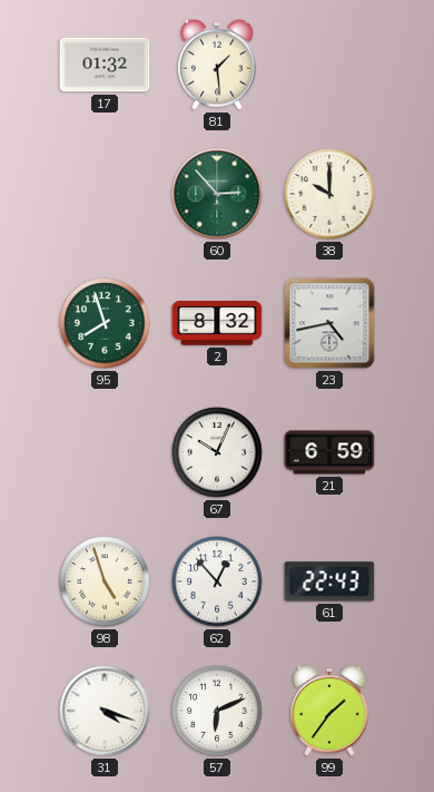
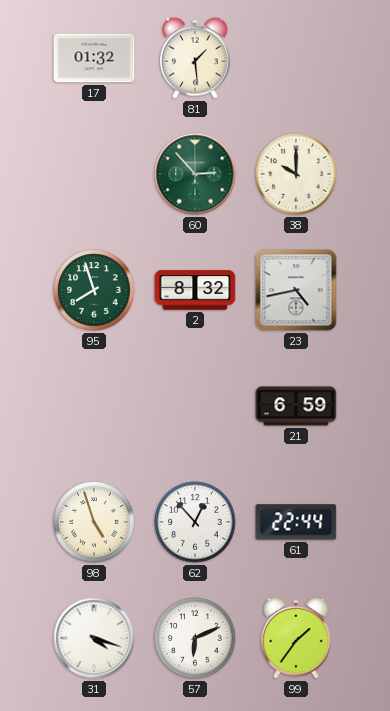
67: 10:04 -> none
61: 22:43 -> 22:44
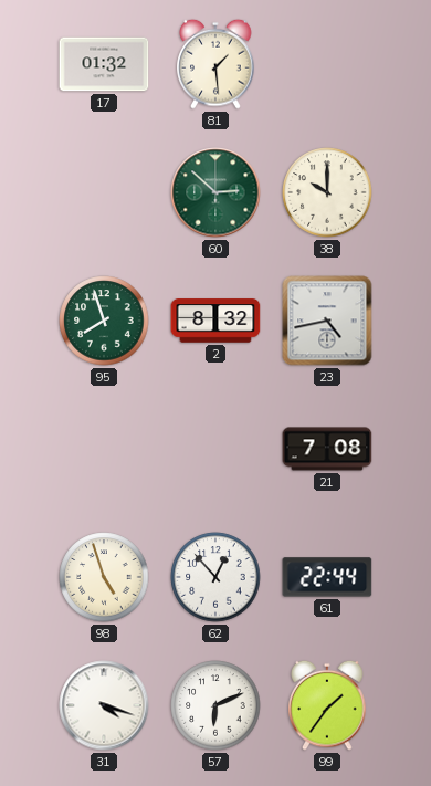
60: 2:53 -> 2:52
21: 6:59 -> 7:08
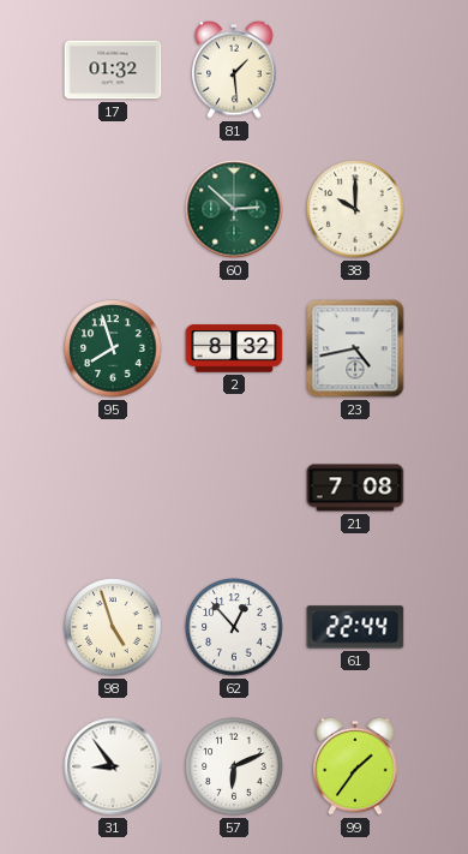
31: 4:18 -> 8:54
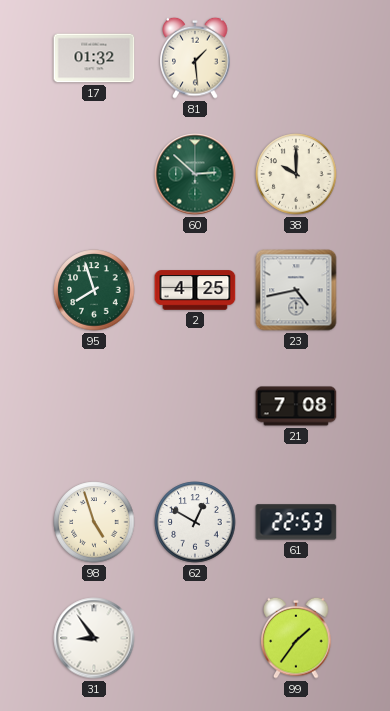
2: 8:32 -> 4:25
62: 12:53 -> 12:50
61: 22:44 -> 22:53
57: 6:11 -> none
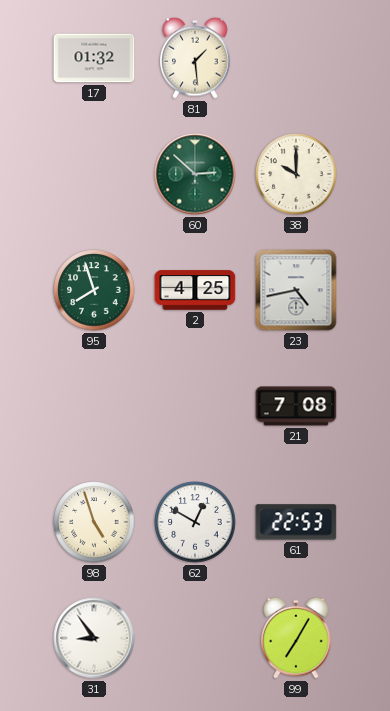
99: 1:36 -> 7:05
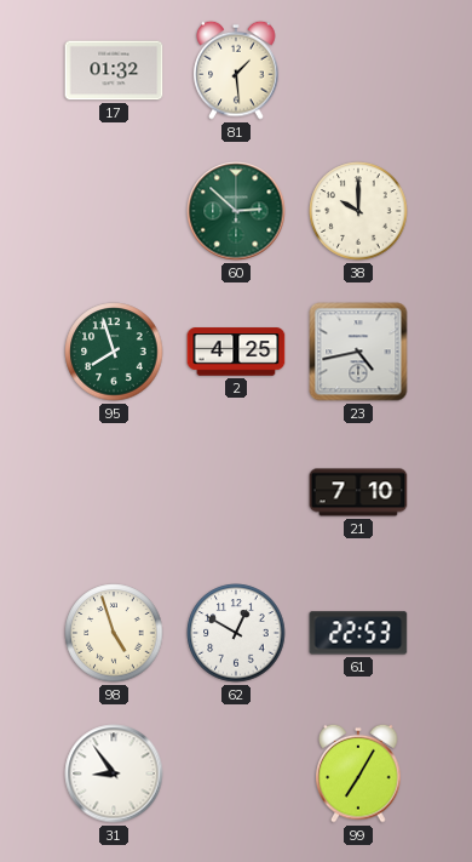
21: 7:08 -> 7:10
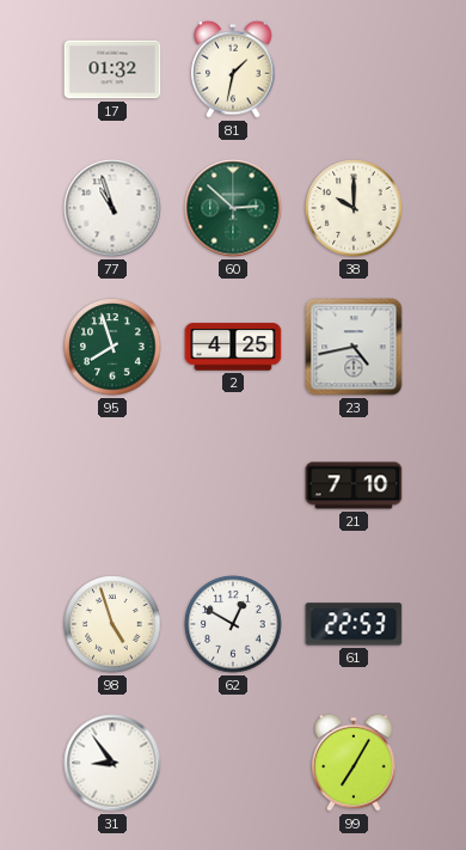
81: 1:29 -> 1:32
77: none -> 10:57
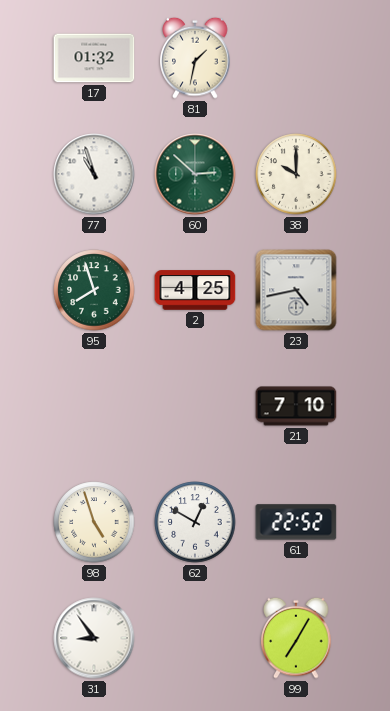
61: 22:53 -> 22:52
